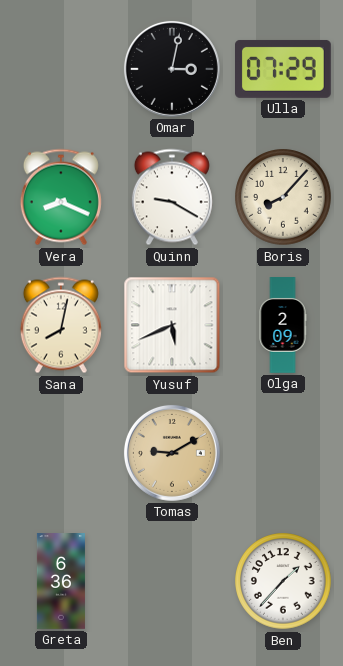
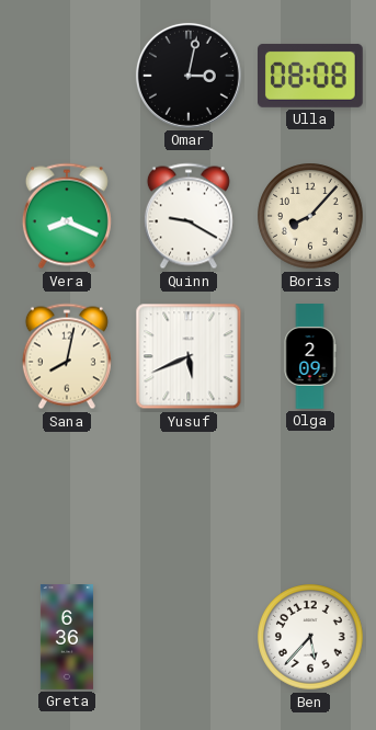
Ulla: 07:29 -> 08:08
Tomas: 9:10 -> none
Ben: 1:37 -> 5:37
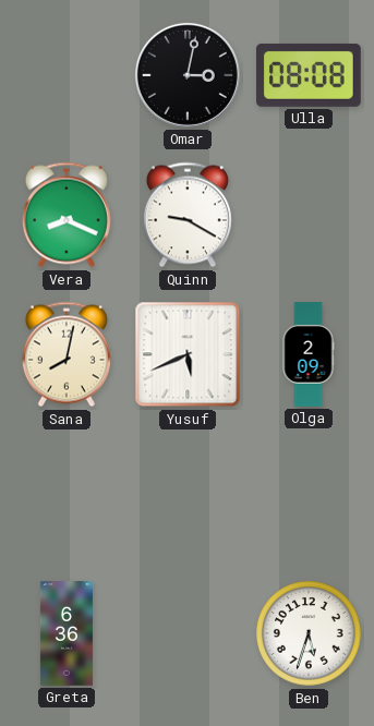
Boris: 8:07 -> none
Ben: 5:37 -> 5:33
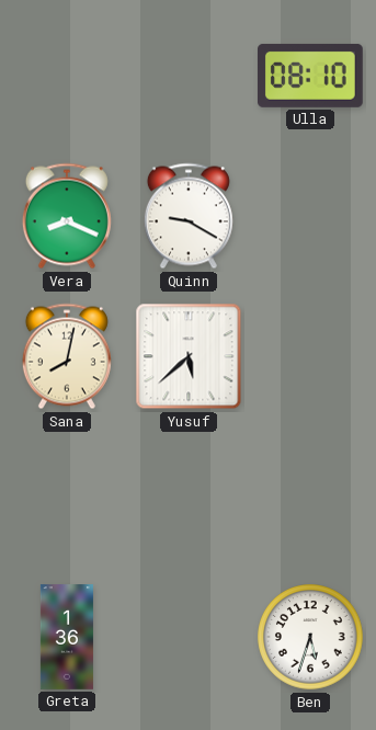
Omar: 3:02 -> none
Ulla: 08:08 -> 08:10
Yusuf: 5:41 -> 5:38
Olga: 2:09 -> none
Greta: 6:36 -> 1:36
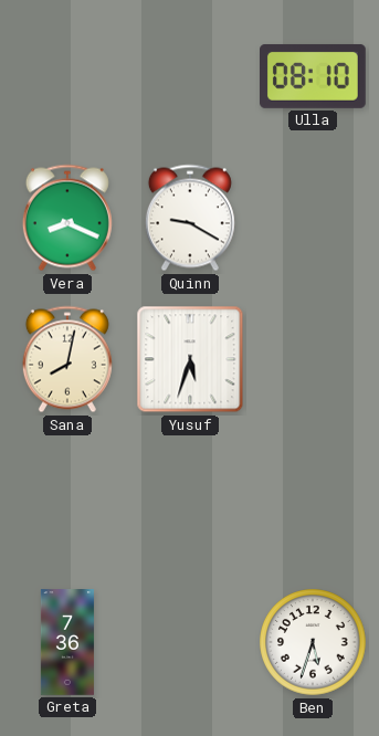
Yusuf: 5:38 -> 5:33
Greta: 1:36 -> 7:36
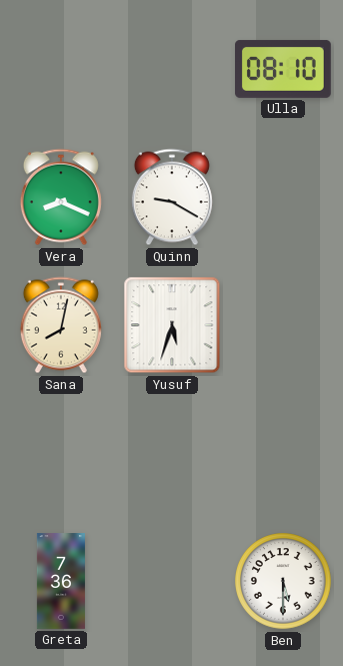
Ben: 5:33 -> 5:30
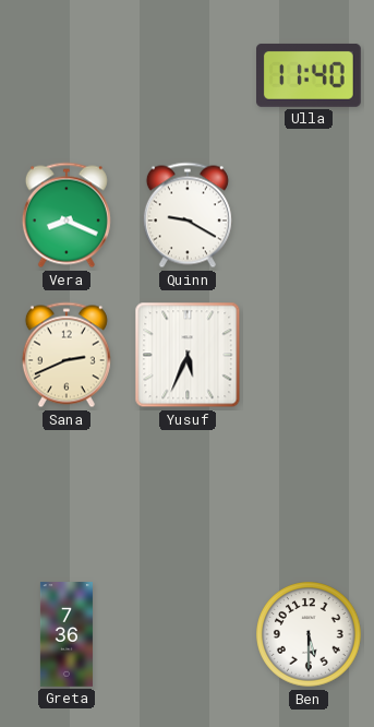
Ulla: 08:10 -> 11:40
Sana: 8:02 -> 2:41
Yusuf: 5:33 -> 5:34
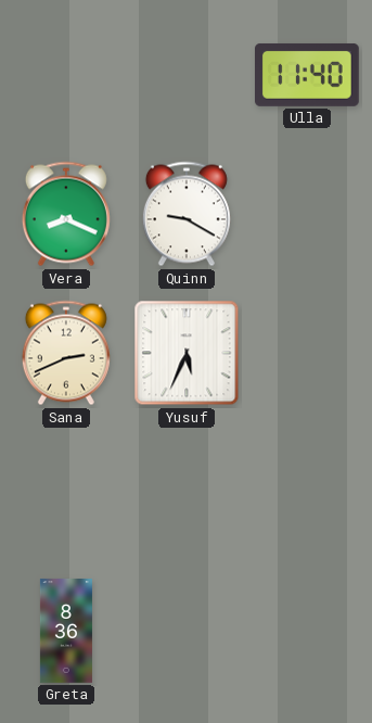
Greta: 7:36 -> 8:36
Ben: 5:30 -> none
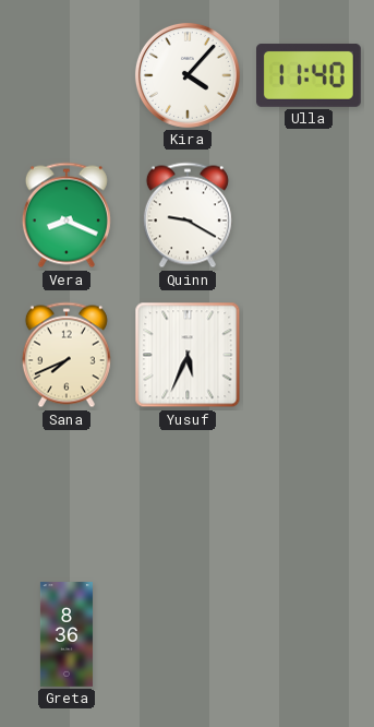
Kira: none -> 4:07
Sana: 2:41 -> 7:41
